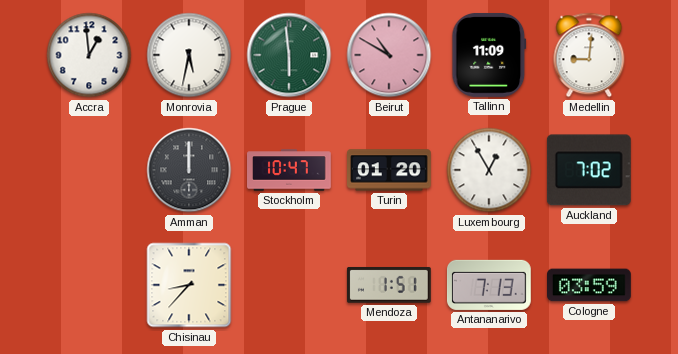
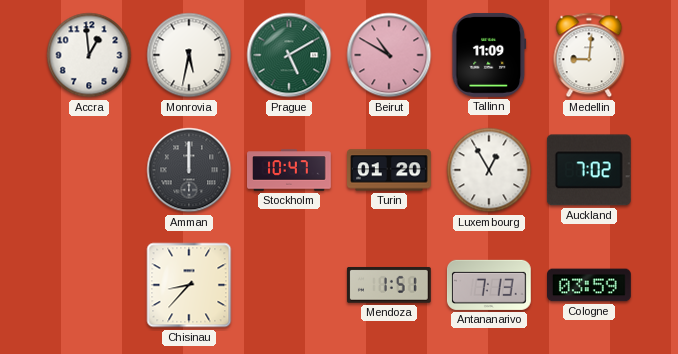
Prague: 5:59 -> 5:10
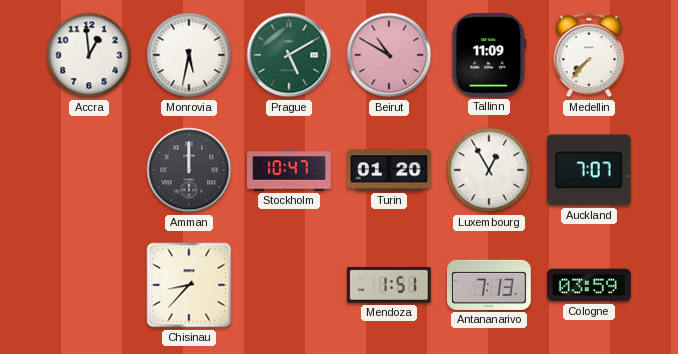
Medellin: 9:01 -> 7:37
Auckland: 7:02 -> 7:07
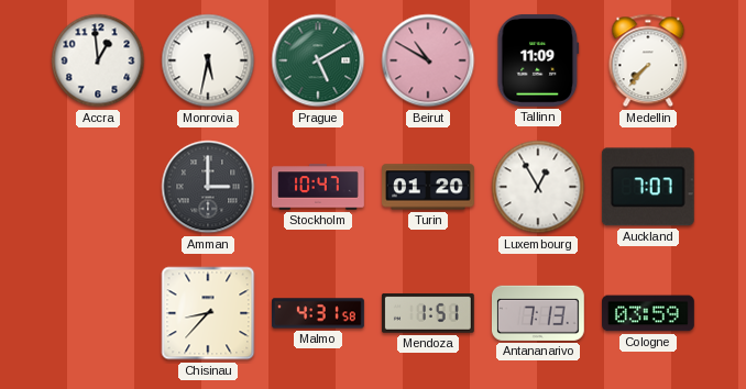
Amman: 12:00 -> 3:00
Malmo: none -> 4:31
